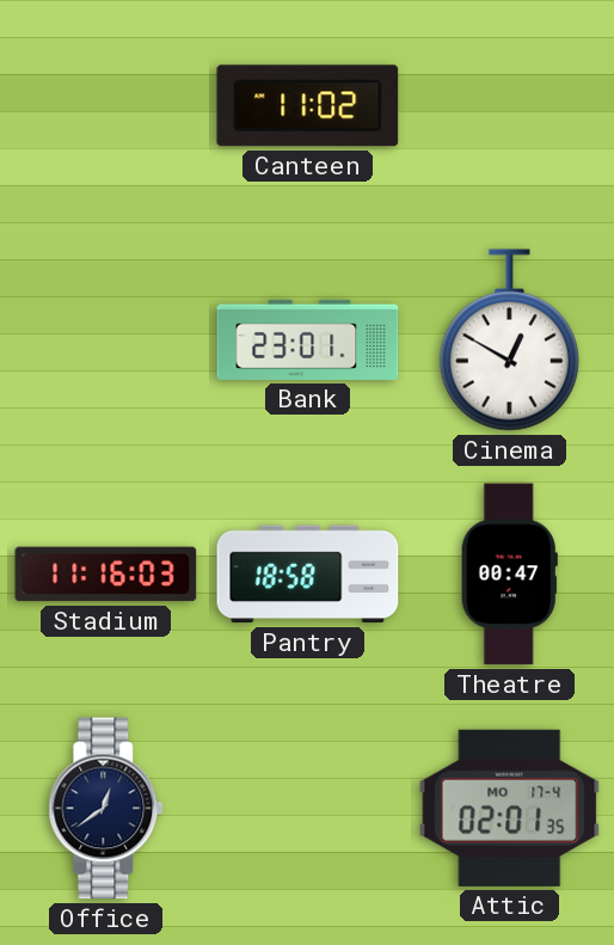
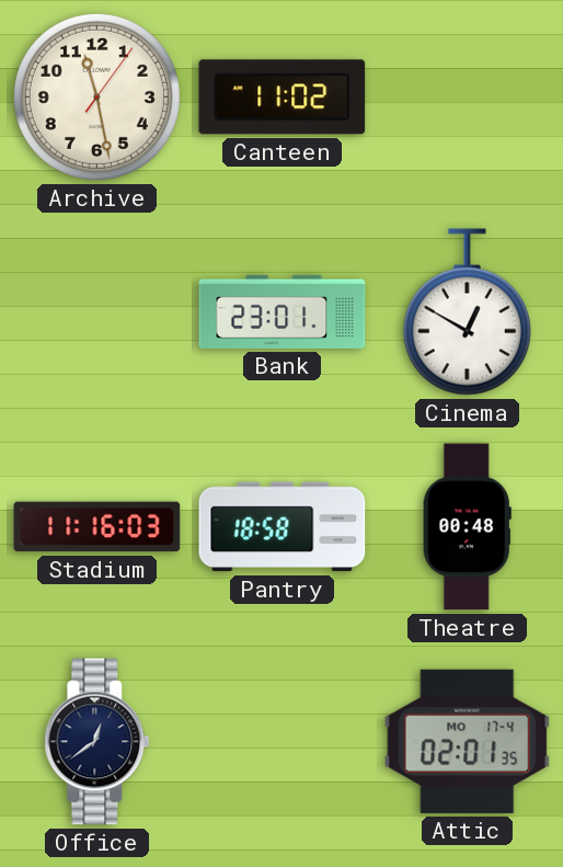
Archive: none -> 11:28
Theatre: 00:47 -> 00:48
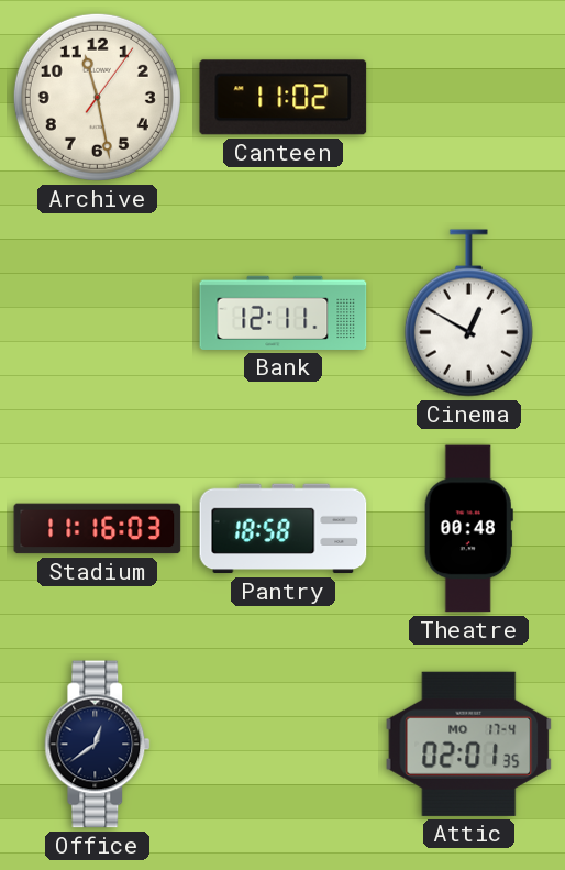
Bank: 23:01 -> 12:11
